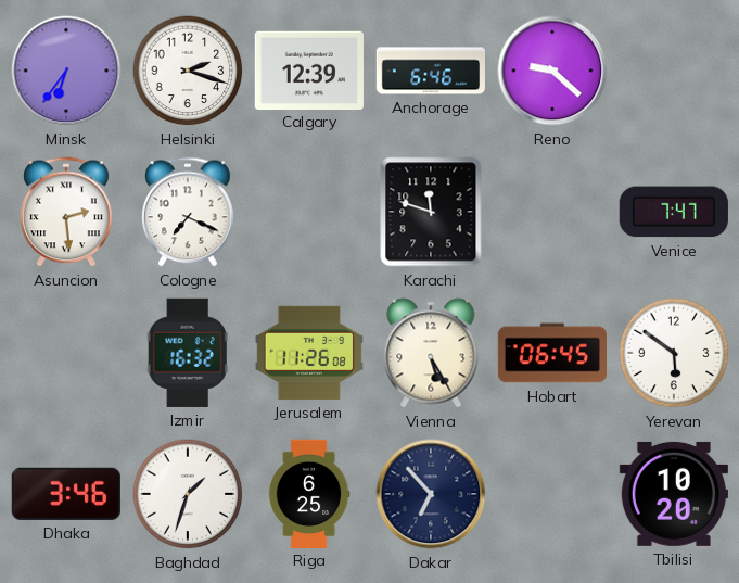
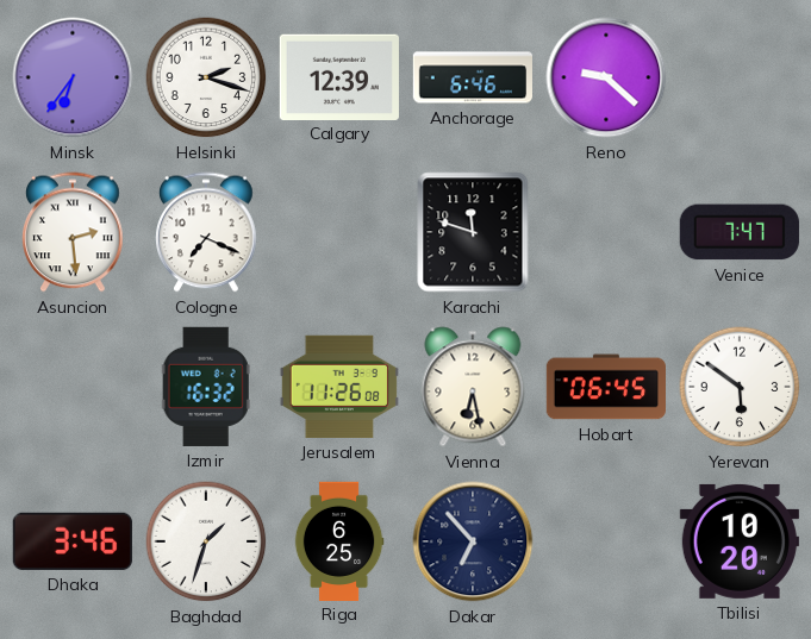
Vienna: 5:25 -> 6:28
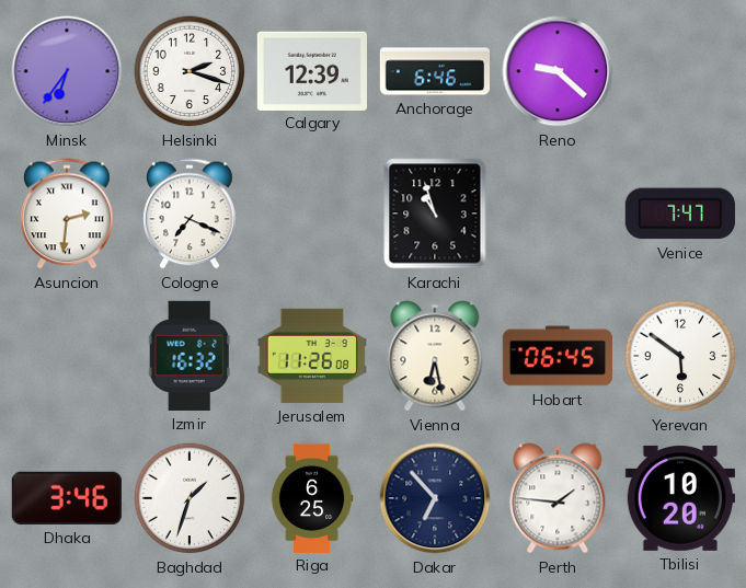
Asuncion: 2:29 -> 2:31
Karachi: 11:48 -> 10:57
Perth: none -> 1:46
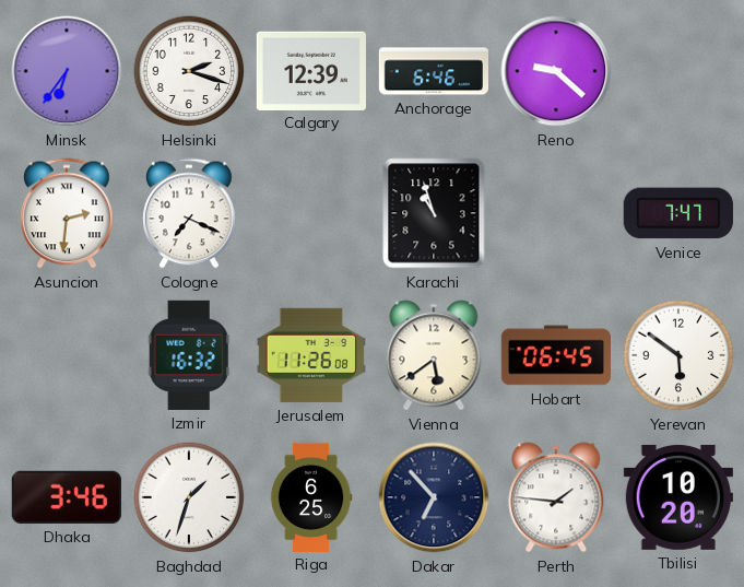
Vienna: 6:28 -> 5:39
